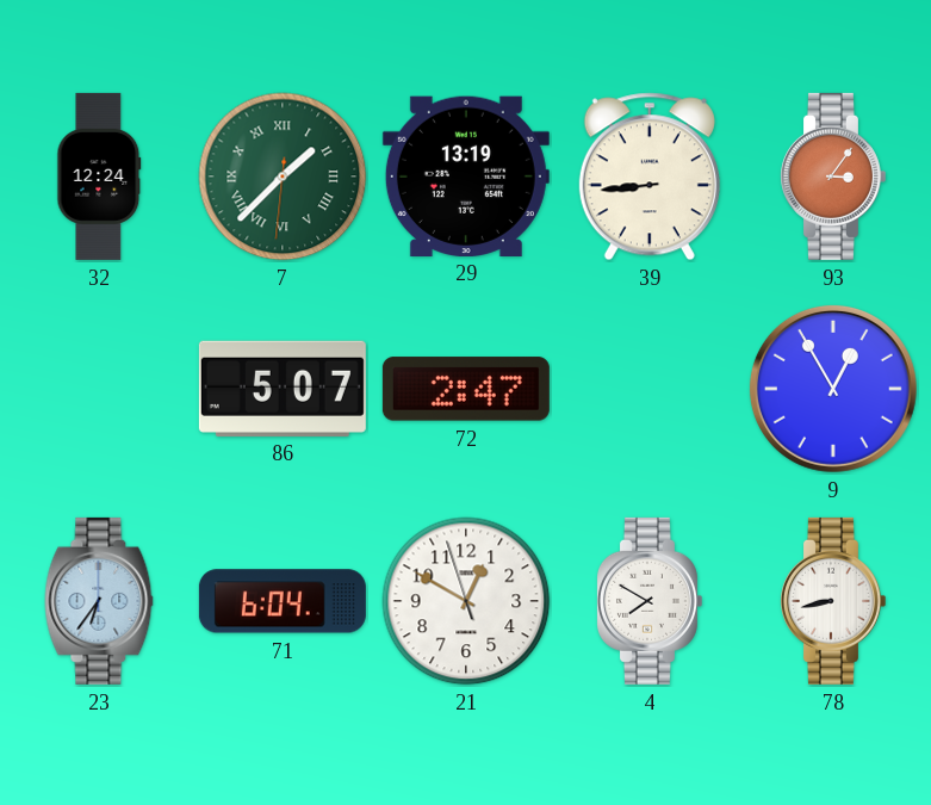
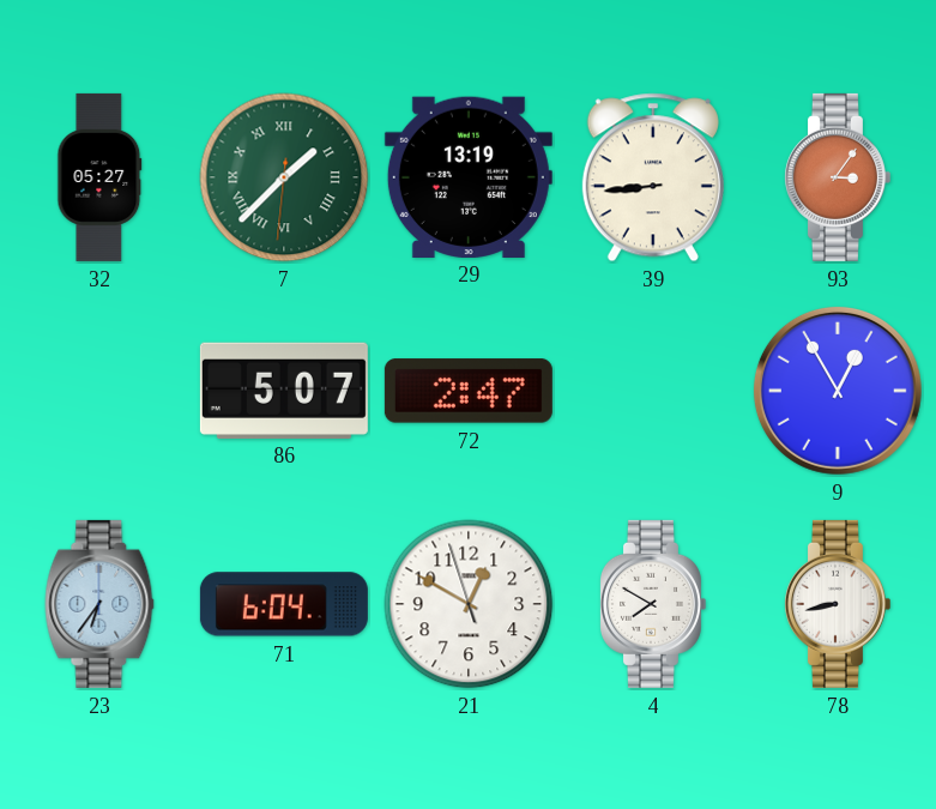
32: 12:24 -> 05:27
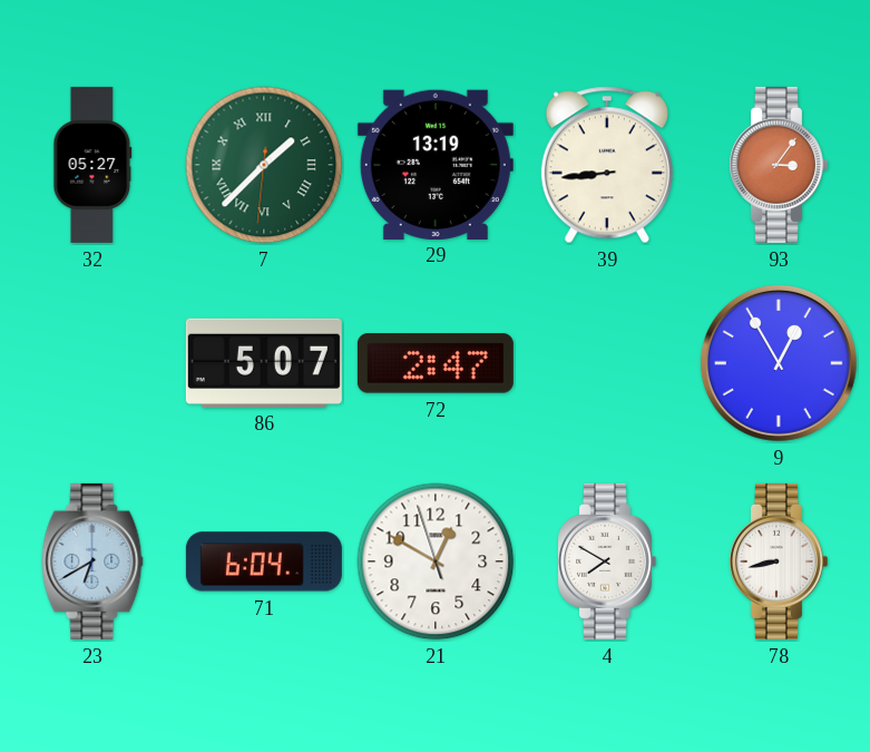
23: 6:36 -> 6:40
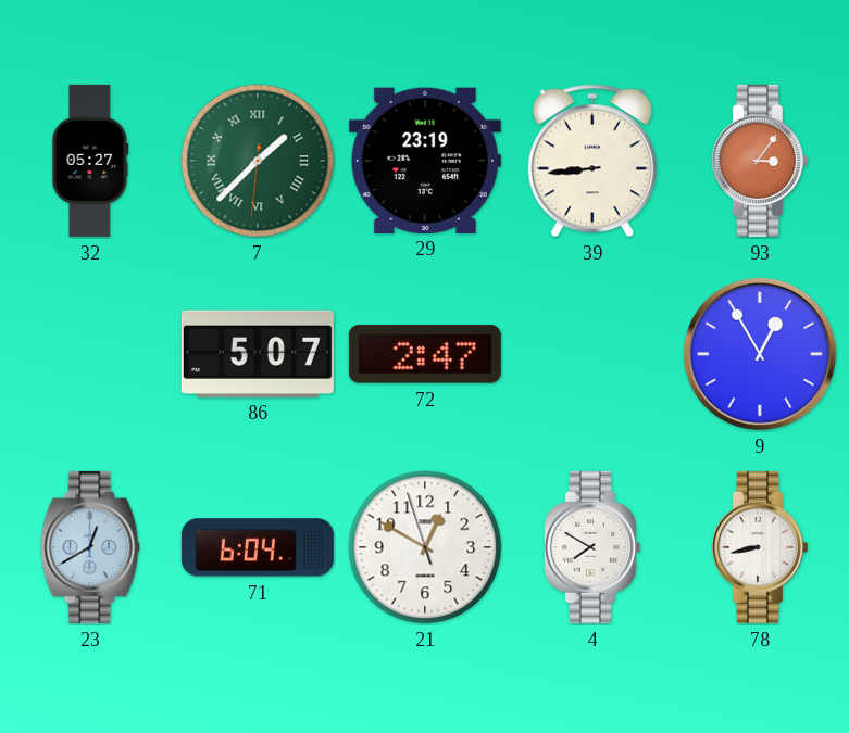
29: 13:19 -> 23:19
23: 6:40 -> 12:40
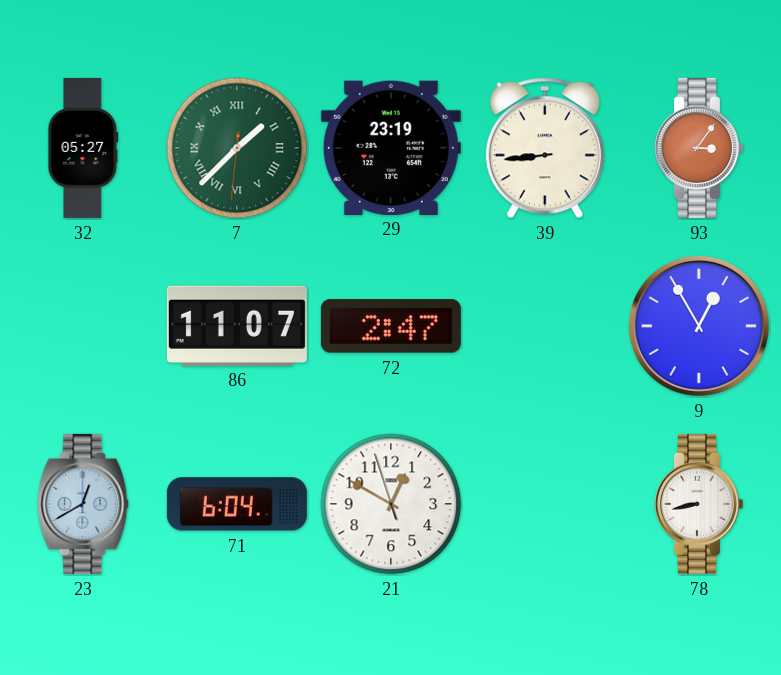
86: 5:07 -> 11:07
4: 7:50 -> none
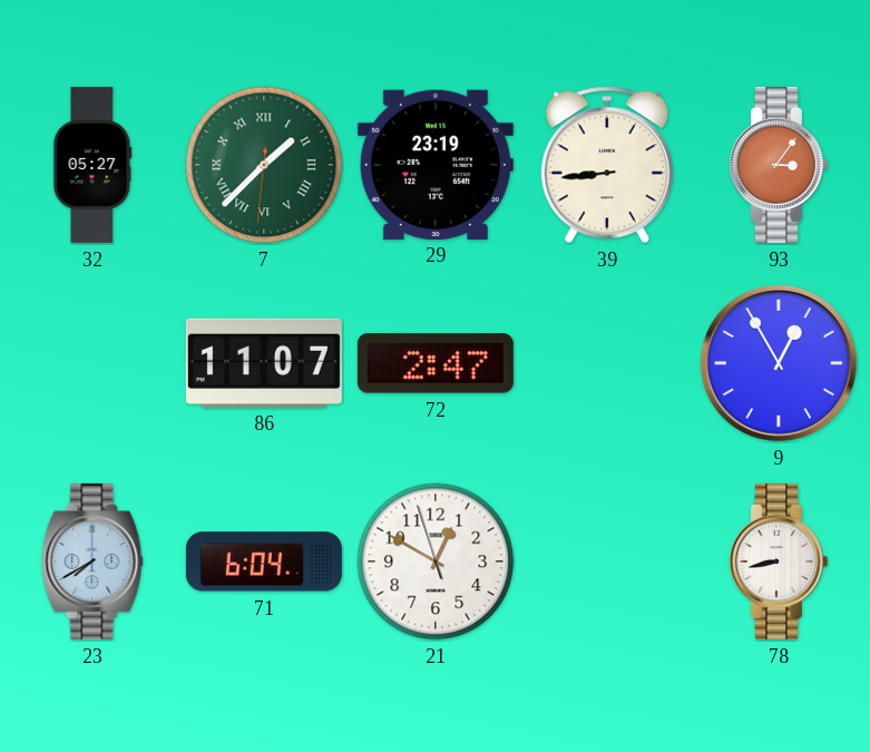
23: 12:40 -> 7:40
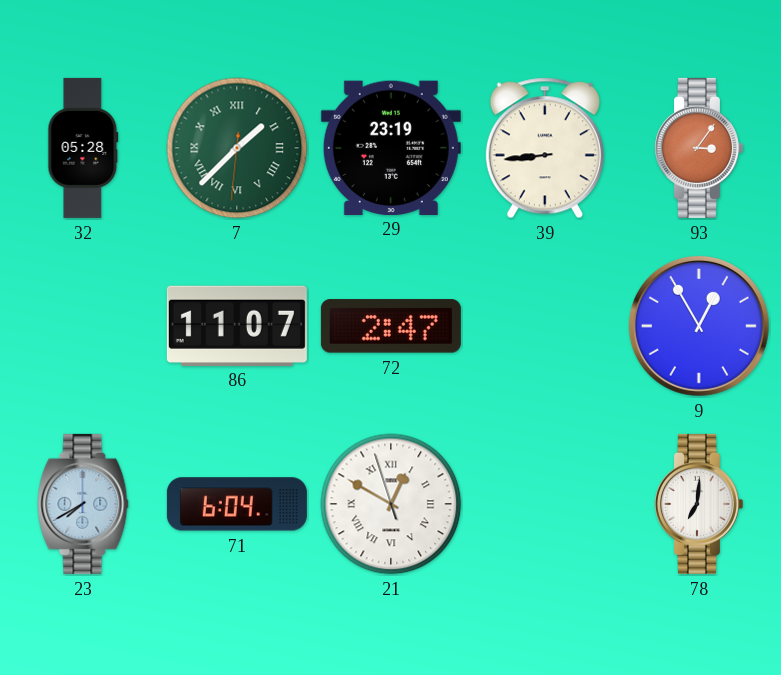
32: 05:27 -> 05:28
21 numerals: Arabic -> Roman
78: 8:43 -> 7:01
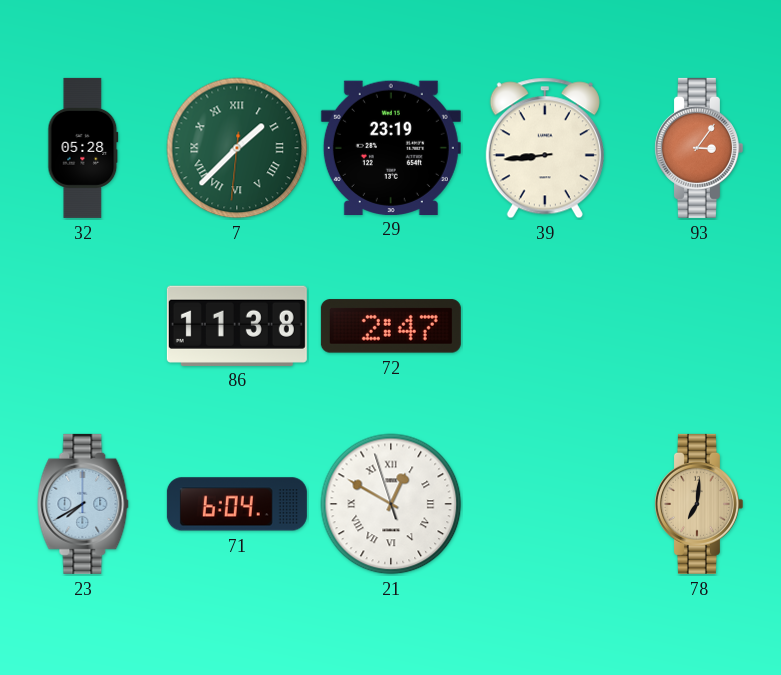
86: 11:07 -> 11:38
9: 12:55 -> none
78 dial: white -> champagne
